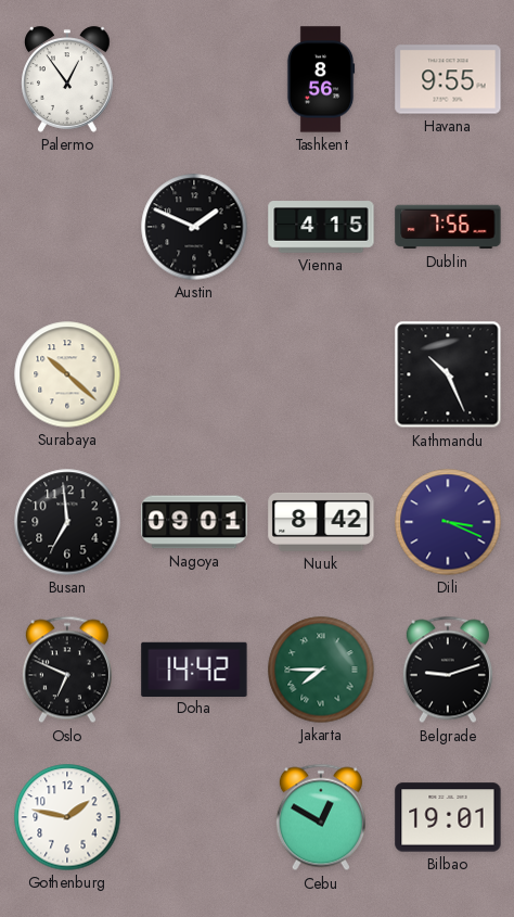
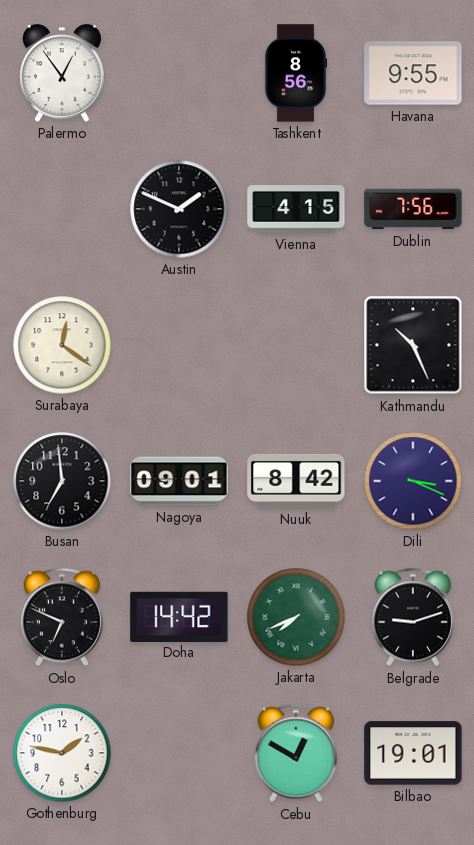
Surabaya: 10:22 -> 12:21
Jakarta: 7:45 -> 7:41
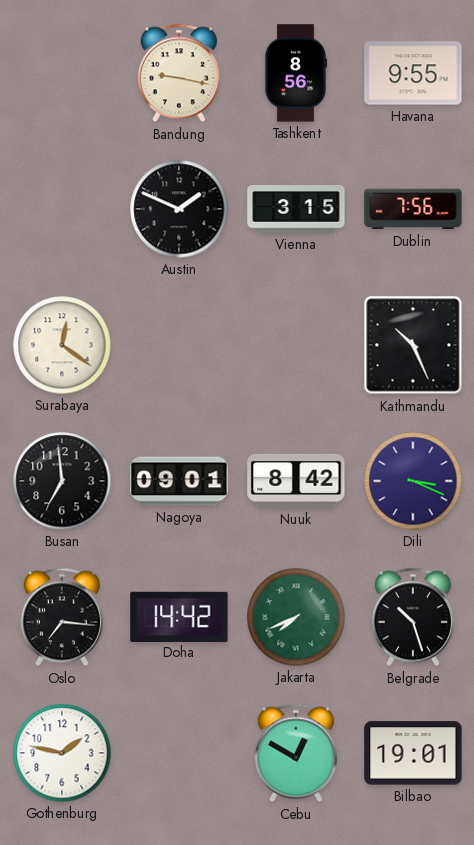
Palermo: 12:54 -> none
Bandung: none -> 9:17
Vienna: 4:15 -> 3:15
Oslo: 6:49 -> 7:16
Belgrade: 9:12 -> 10:27
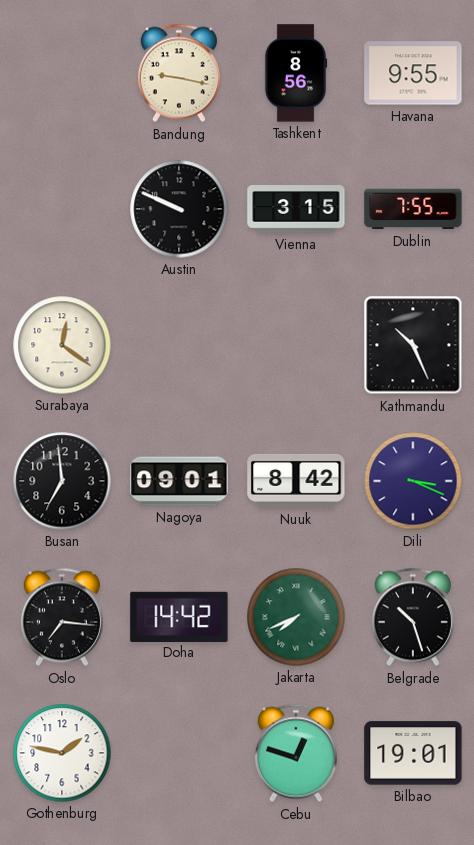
Austin: 1:49 -> 9:49
Dublin: 7:56 -> 7:55
Cebu: 12:50 -> 12:48
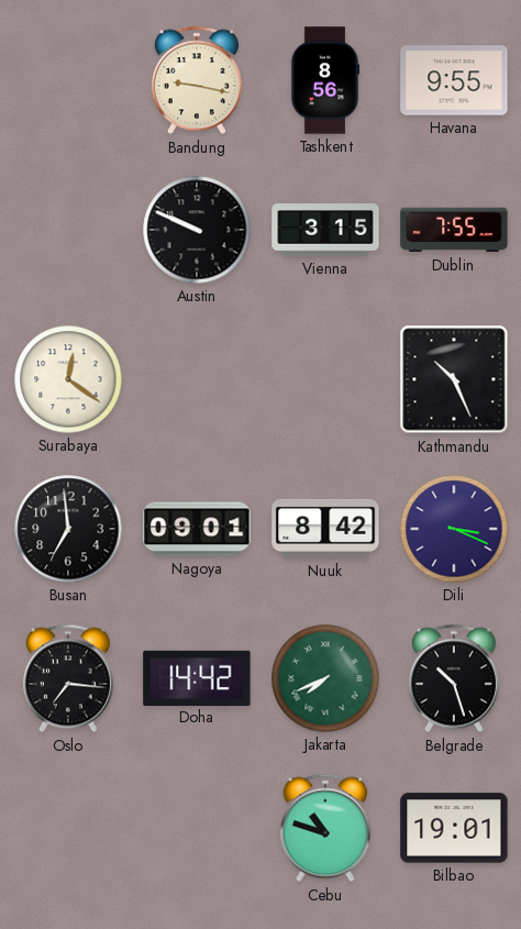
Gothenburg: 1:47 -> none
Cebu: 12:48 -> 10:48
